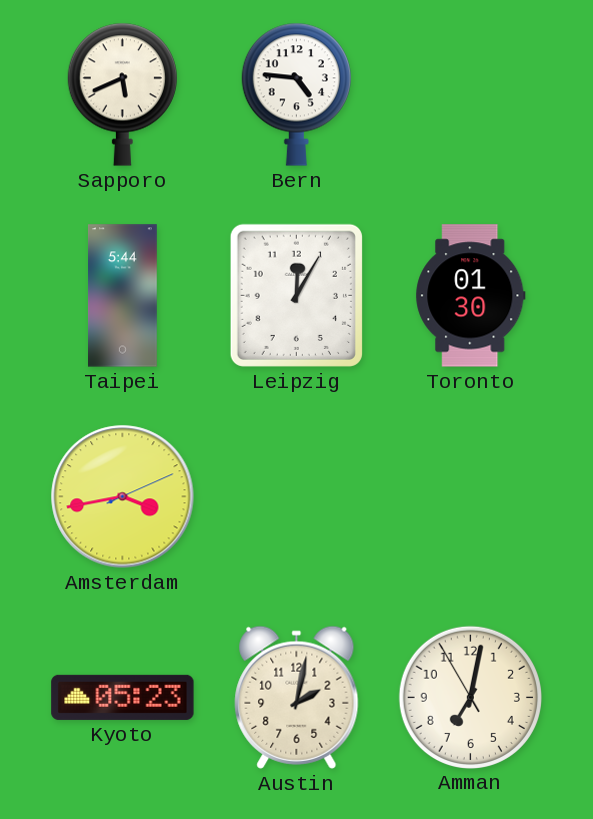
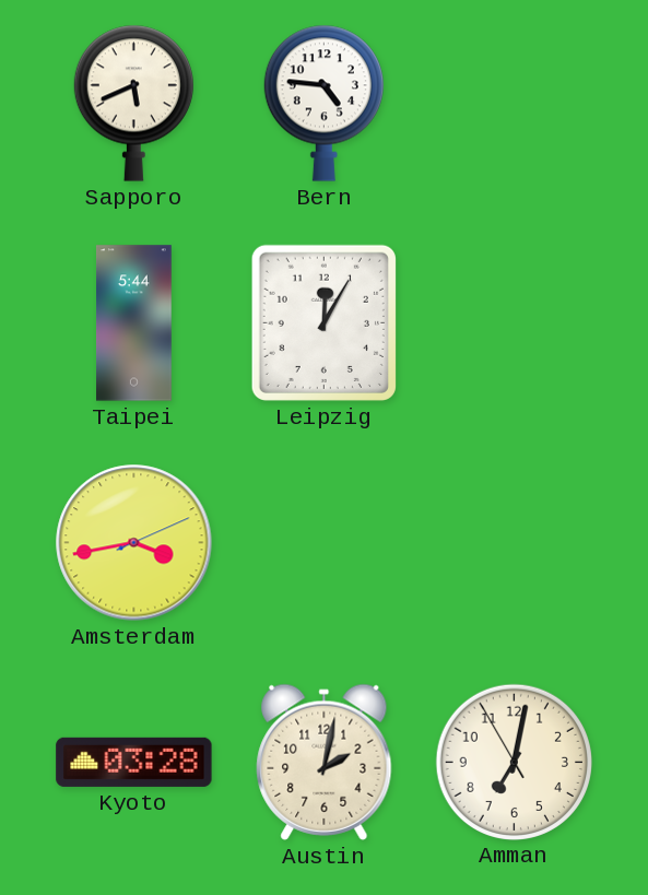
Toronto: 01:30 -> none
Kyoto: 05:23 -> 03:28
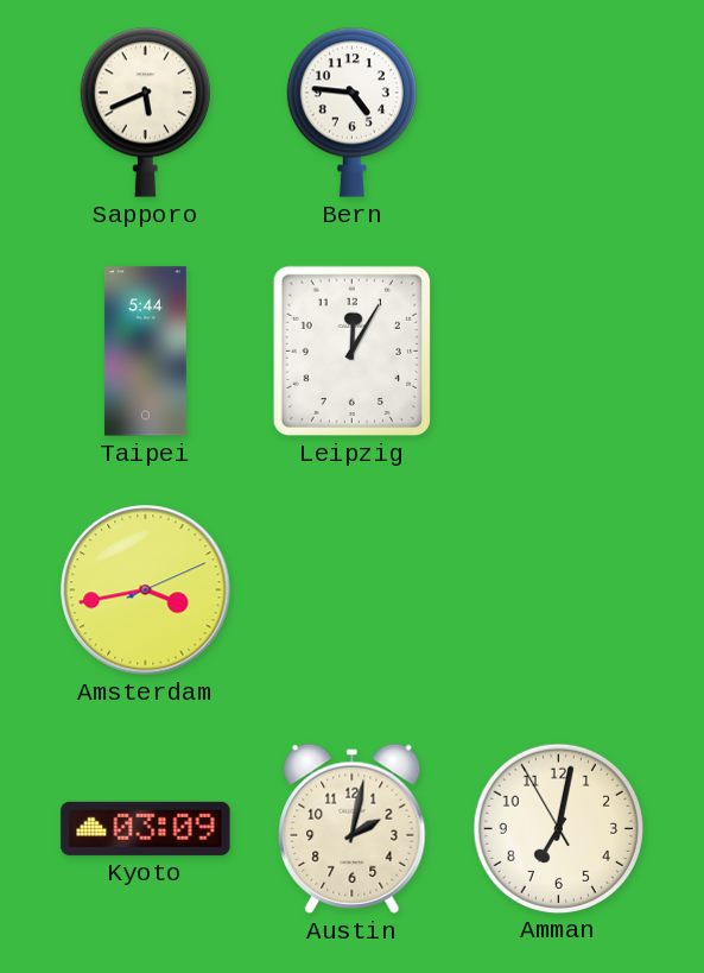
Kyoto: 03:28 -> 03:09
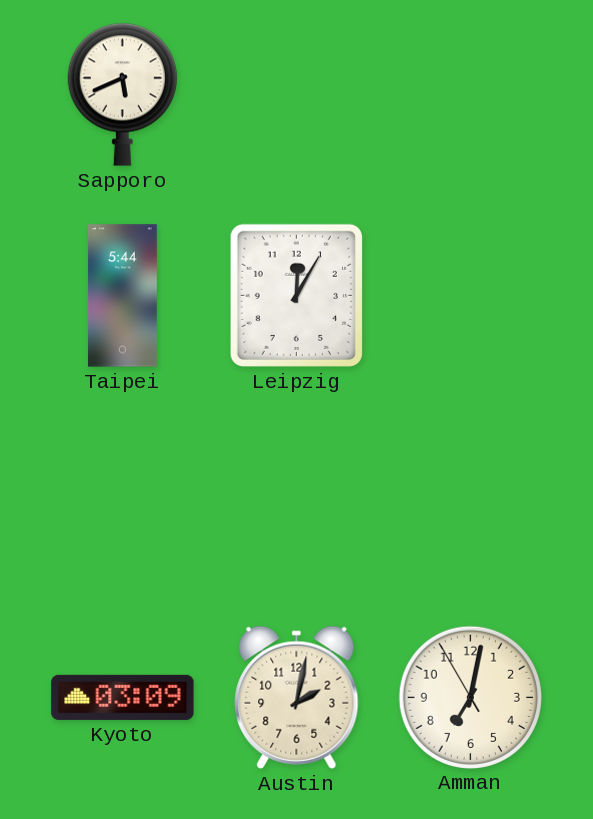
Bern: 4:46 -> none
Amsterdam: 3:43 -> none
